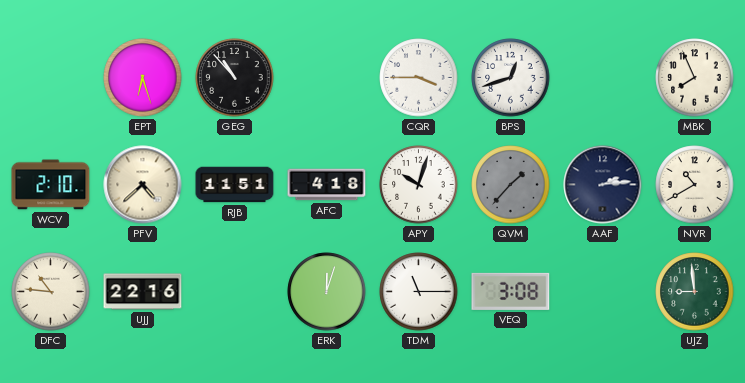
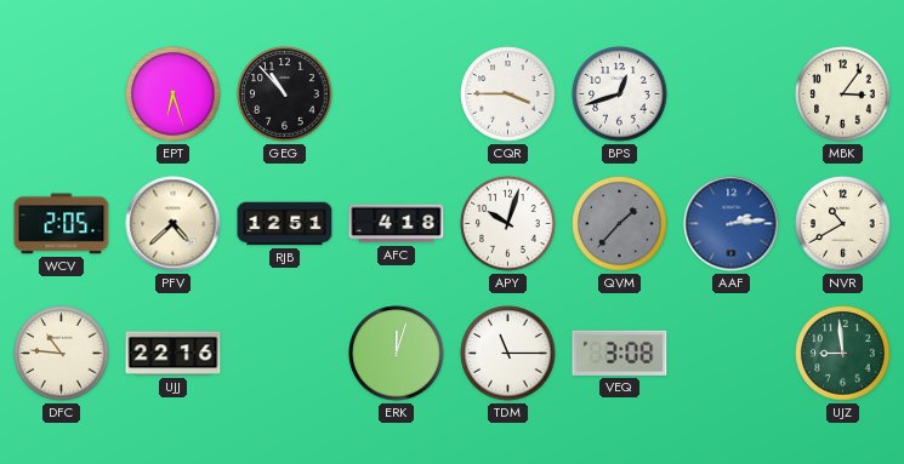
MBK: 7:56 -> 3:06
WCV: 2:10 -> 2:05
RJB: 11:51 -> 12:51
AAF dial: navy -> blue
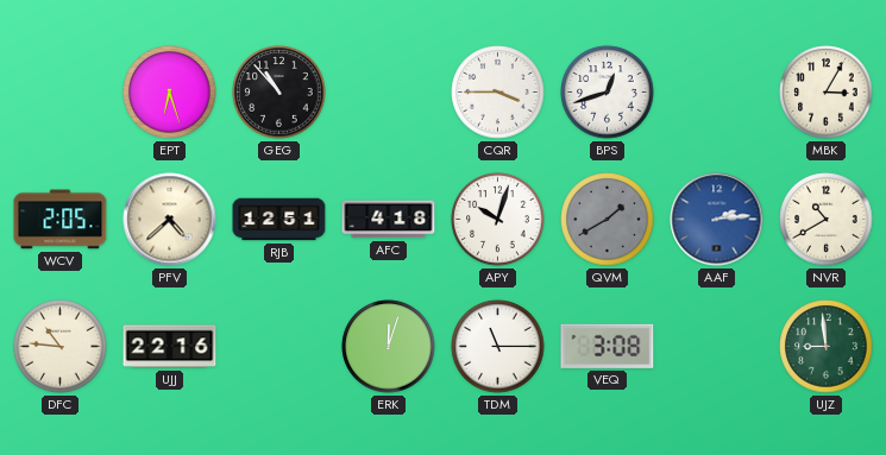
MBK: 3:06 -> 3:05
QVM: 1:37 -> 1:40
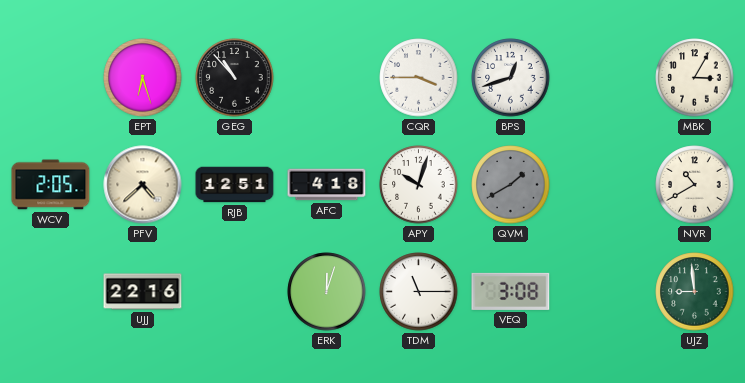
AAF: 2:14 -> none
DFC: 10:46 -> none
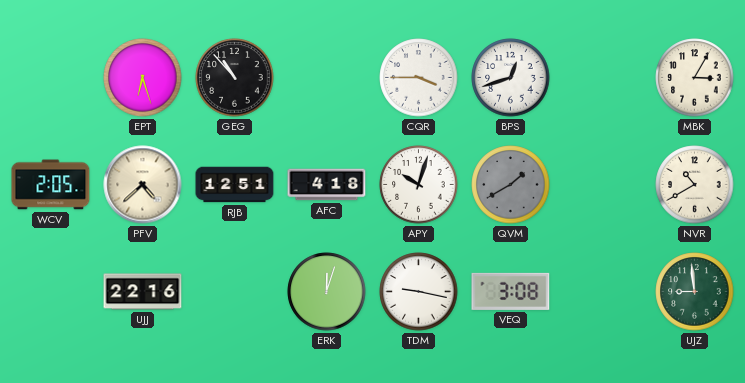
TDM: 11:15 -> 9:17
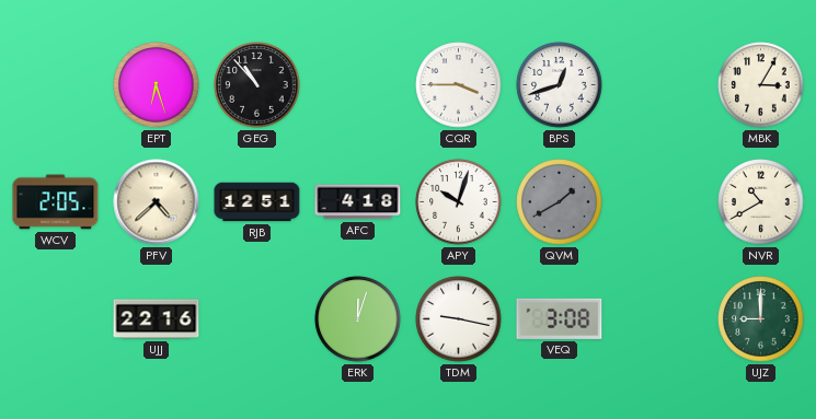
UJZ: 8:59 -> 9:00
